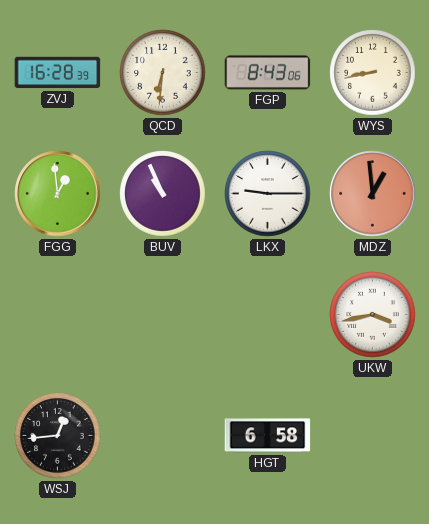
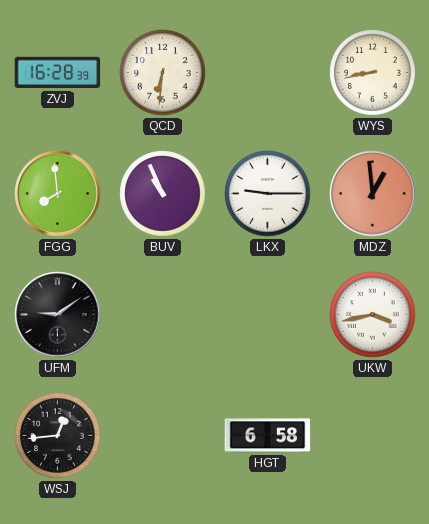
FGP: 8:43 -> none
FGG: 12:59 -> 7:59
UFM: none -> 9:09
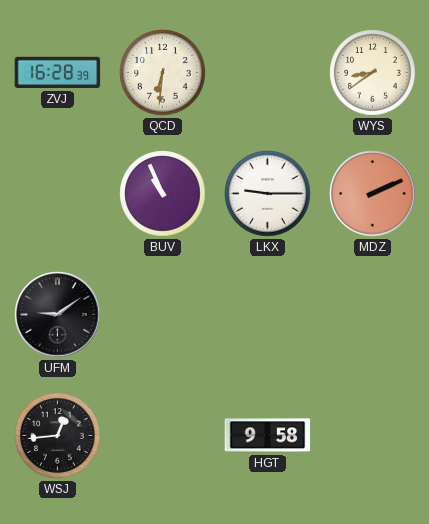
WYS: 8:43 -> 8:39
FGG: 7:59 -> none
MDZ: 12:59 -> 2:11
UKW: 3:43 -> none
HGT: 6:58 -> 9:58
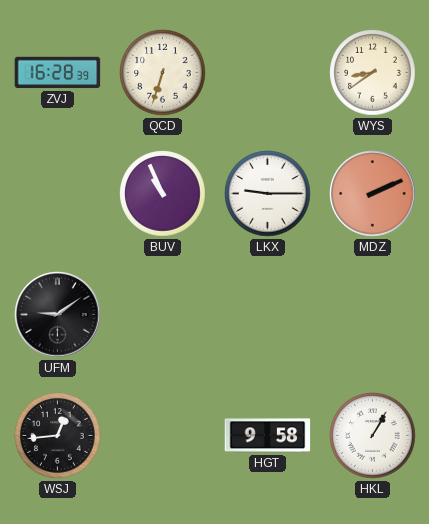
QCD: 6:31 -> 6:33
HKL: none -> 1:05
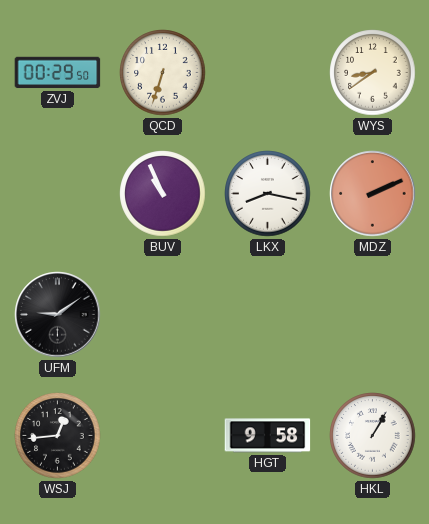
ZVJ: 16:28 -> 00:29
LKX: 9:15 -> 8:17
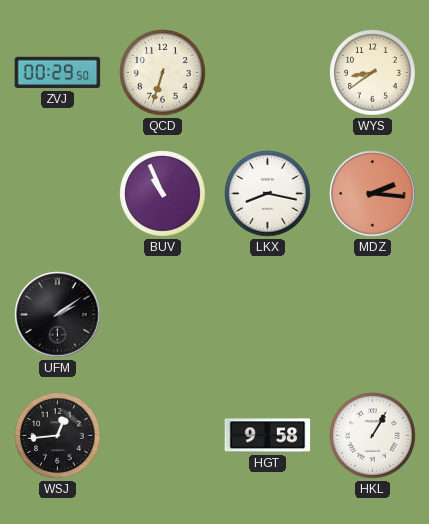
MDZ: 2:11 -> 2:16
UFM: 9:09 -> 2:09
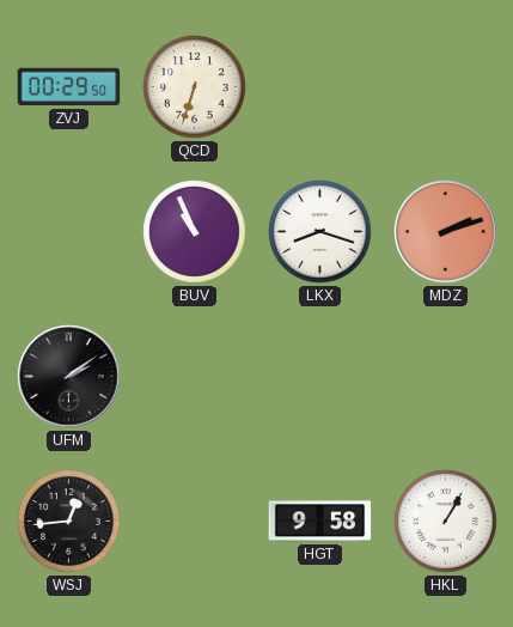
WYS: 8:39 -> none
LKX: 8:17 -> 8:18
MDZ: 2:16 -> 2:12
